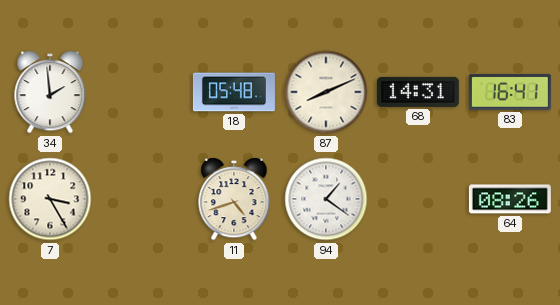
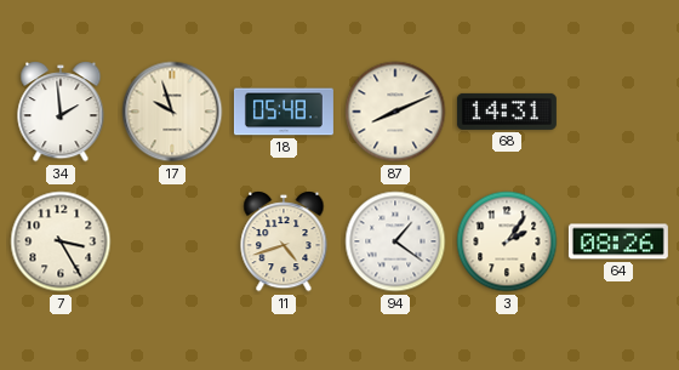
17: none -> 9:57
83: 16:41 -> none
3: none -> 2:06
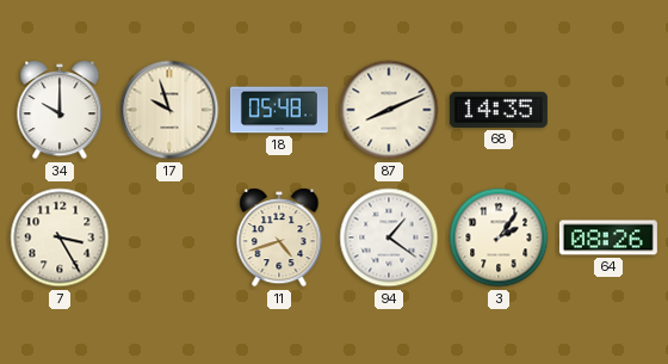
34: 1:59 -> 10:00
68: 14:31 -> 14:35
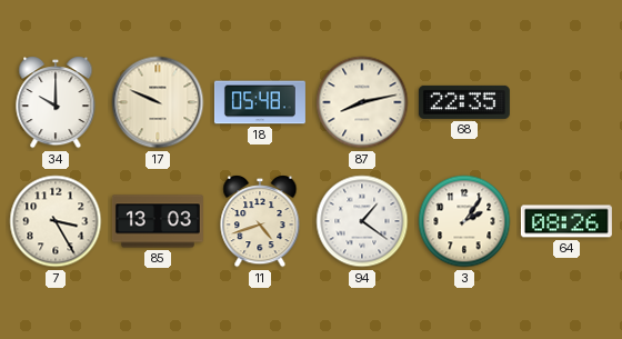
17: 9:57 -> 9:49
87: 8:11 -> 8:13
68: 14:35 -> 22:35
85: none -> 13:03
